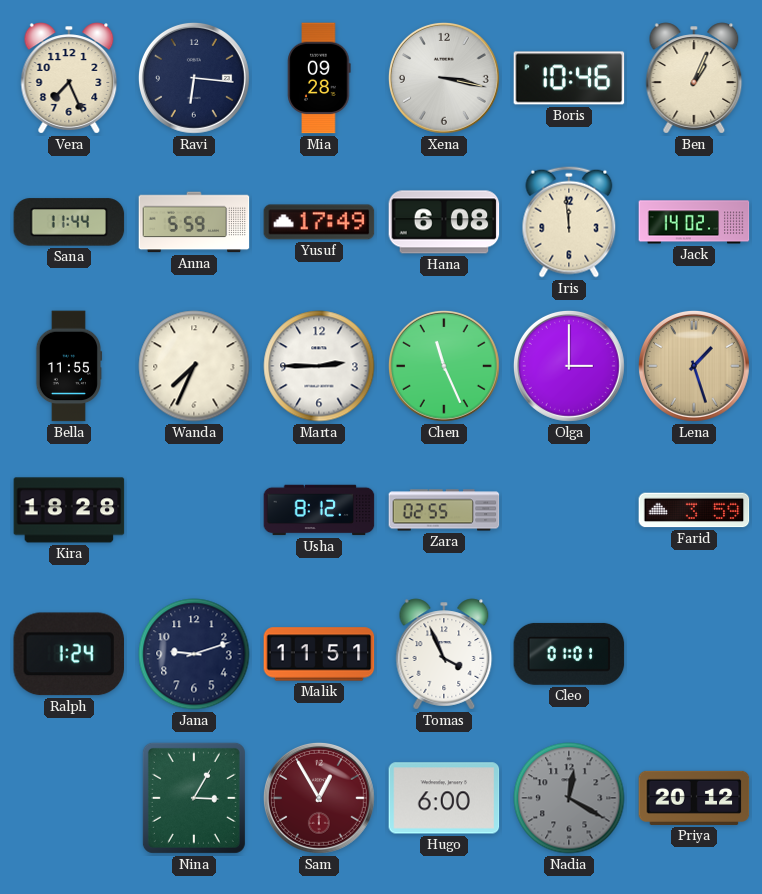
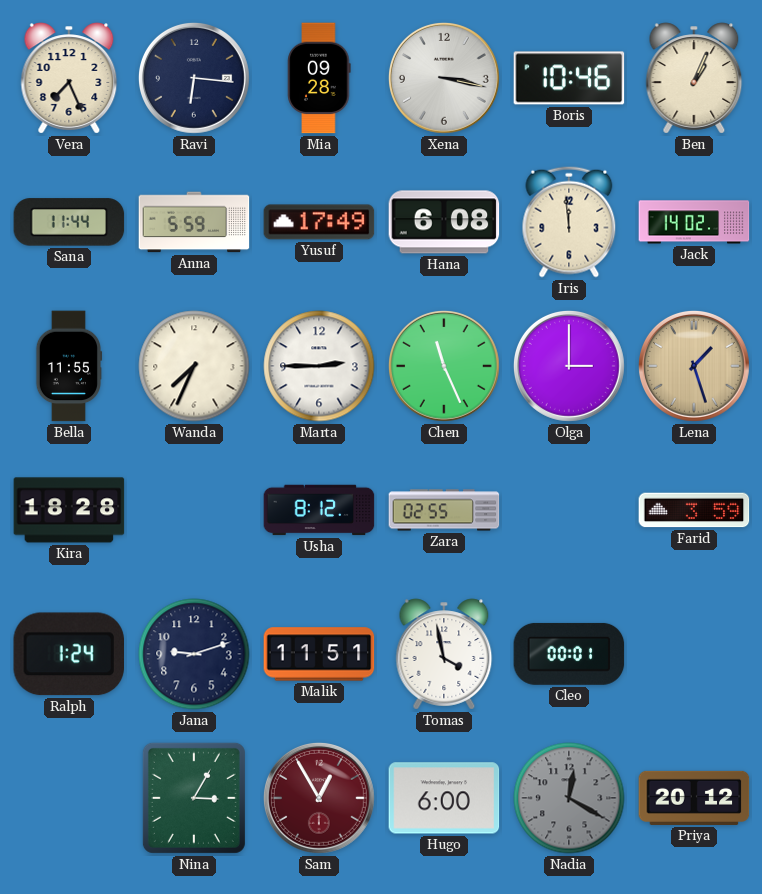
Tomas: 3:56 -> 3:58
Cleo: 01:01 -> 00:01
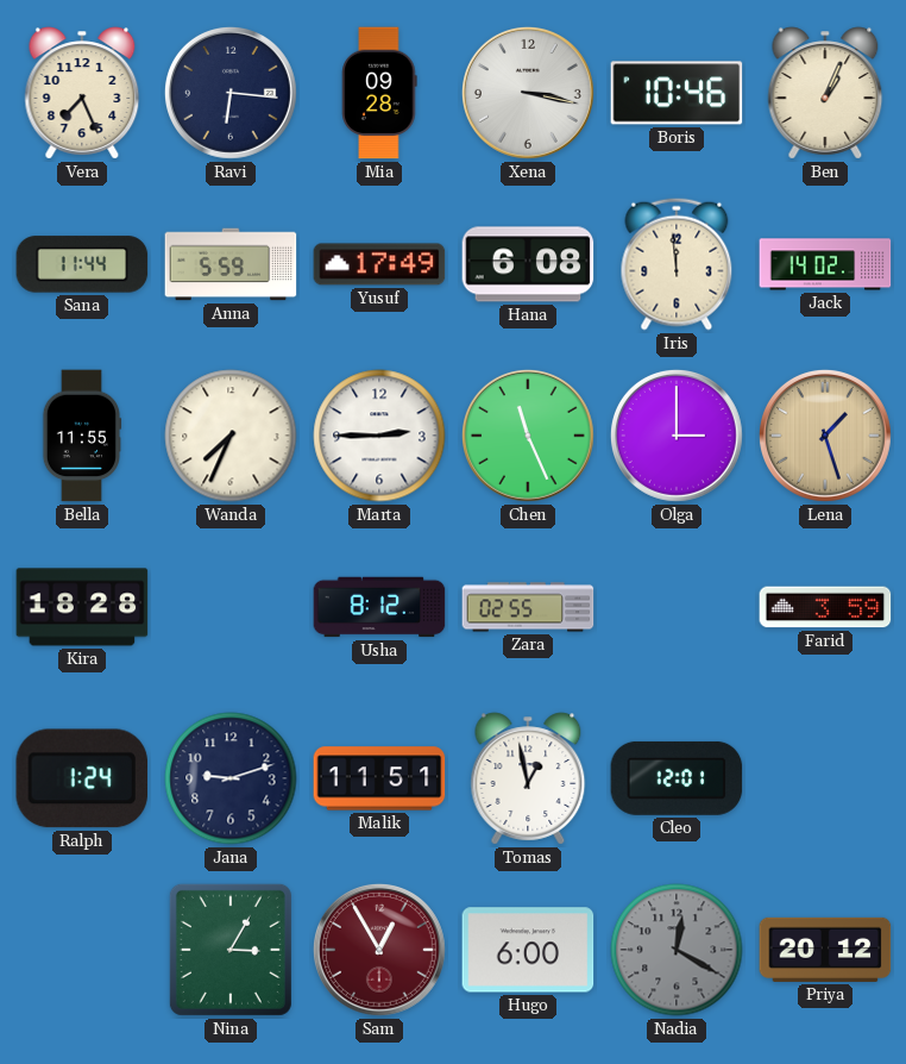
Tomas: 3:58 -> 12:58
Cleo: 00:01 -> 12:01
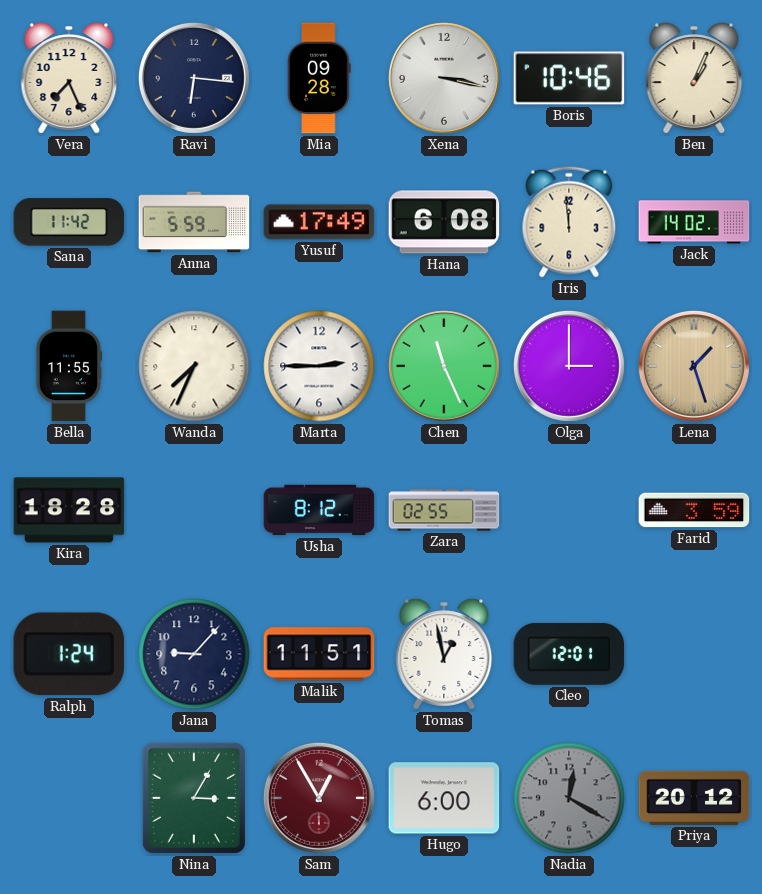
Sana: 11:44 -> 11:42
Jana: 9:12 -> 9:07
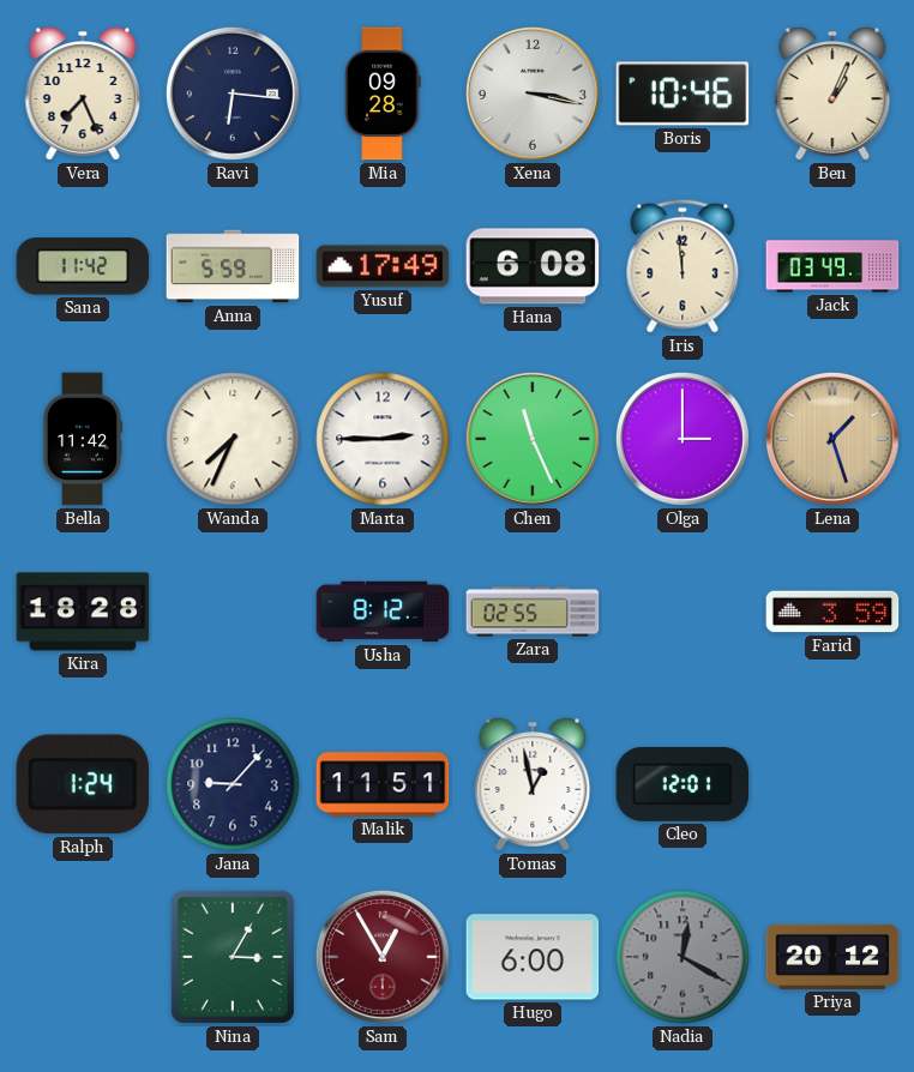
Jack: 14:02 -> 03:49
Bella: 11:55 -> 11:42
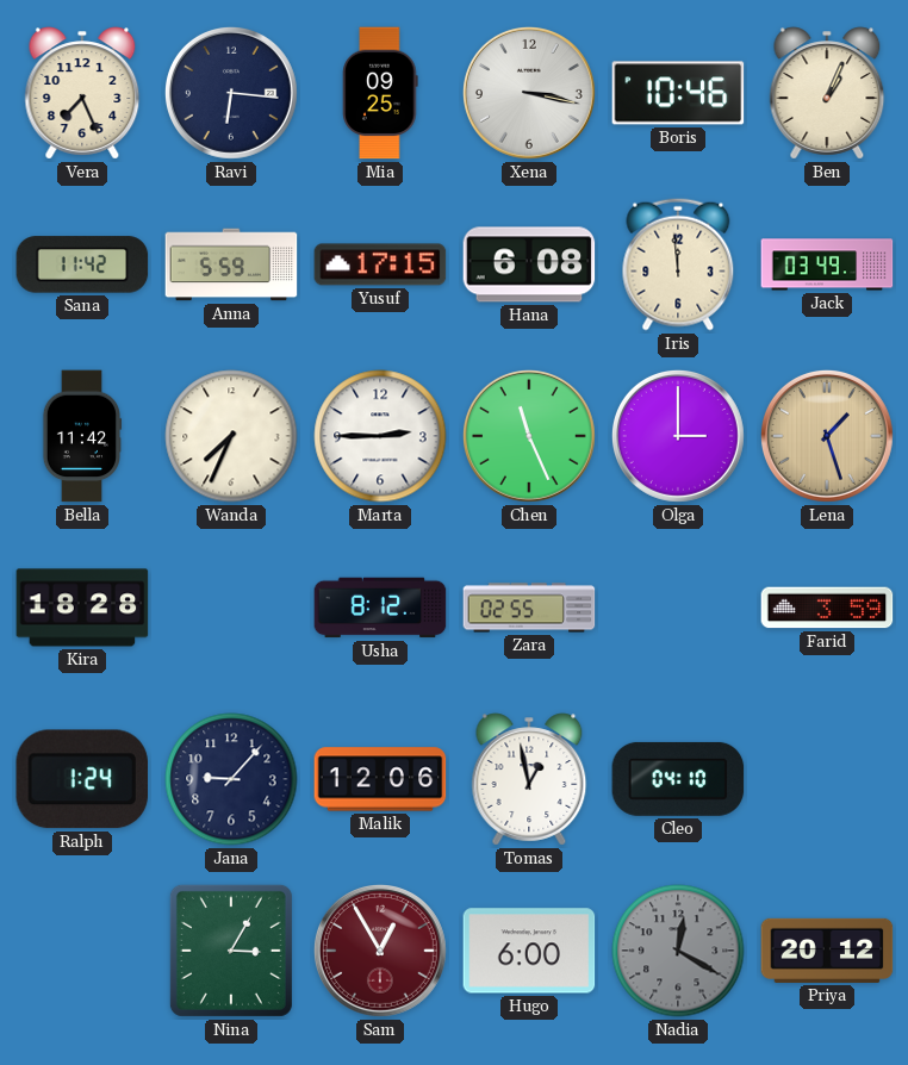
Mia: 09:28 -> 09:25
Yusuf: 17:49 -> 17:15
Malik: 11:51 -> 12:06
Cleo: 12:01 -> 04:10
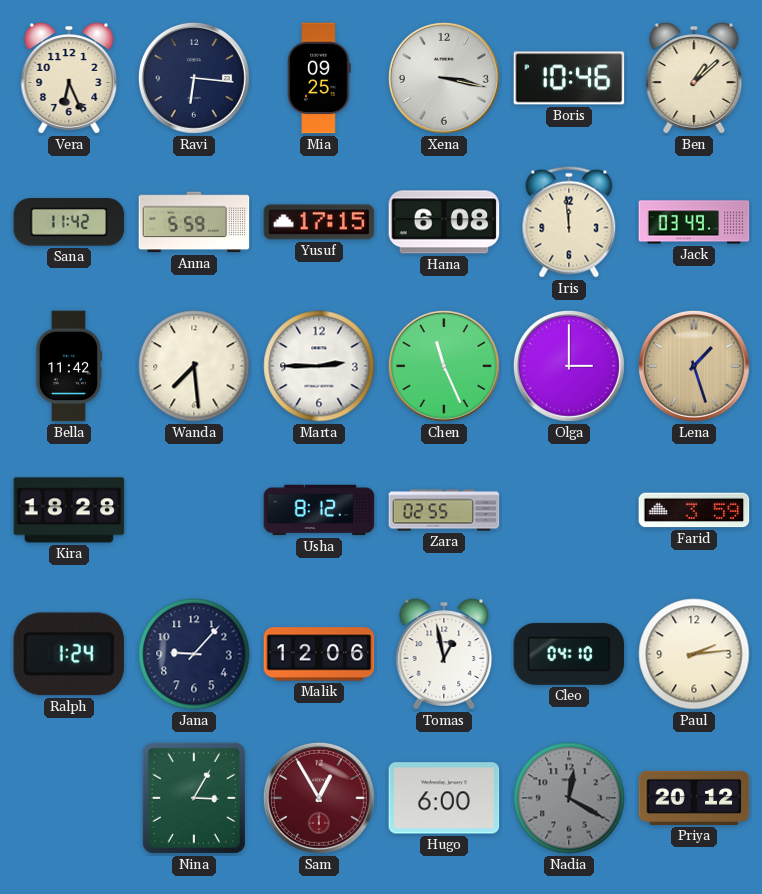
Vera: 7:26 -> 6:26
Ben: 1:04 -> 1:08
Wanda: 7:34 -> 7:29
Paul: none -> 2:14
